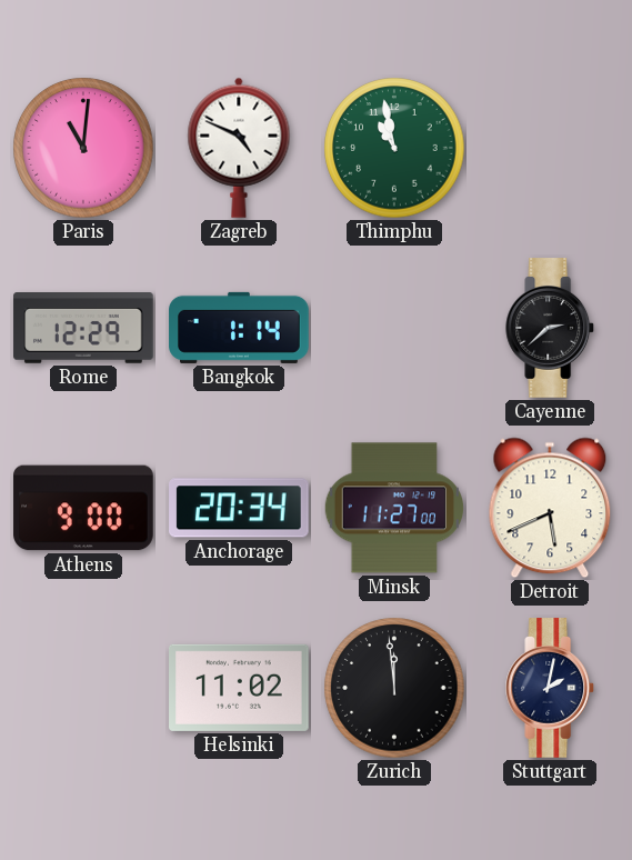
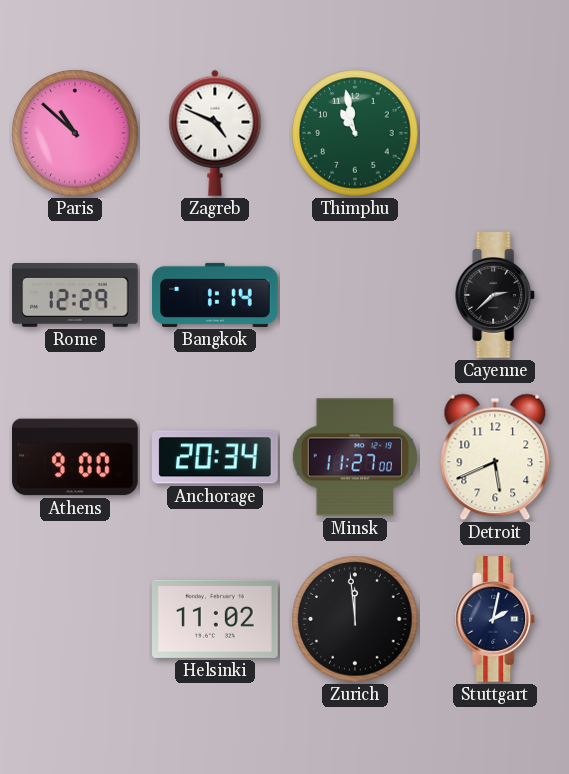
Paris: 11:01 -> 10:52
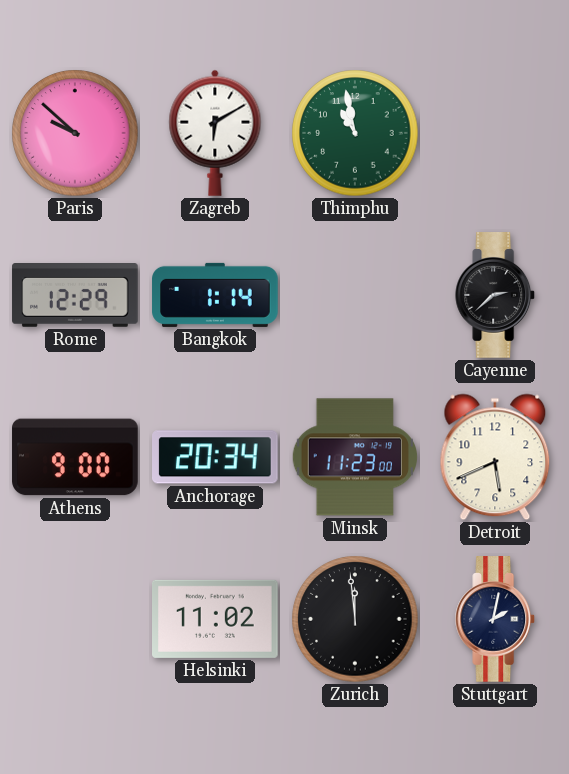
Paris: 10:52 -> 9:52
Zagreb: 4:49 -> 6:10
Minsk: 11:27 -> 11:23
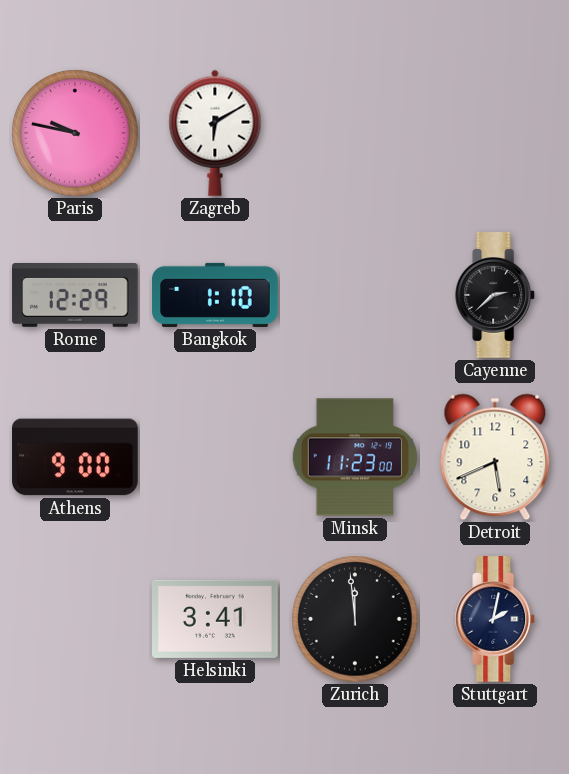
Paris: 9:52 -> 9:47
Thimphu: 10:58 -> none
Bangkok: 1:14 -> 1:10
Anchorage: 20:34 -> none
Helsinki: 11:02 -> 3:41
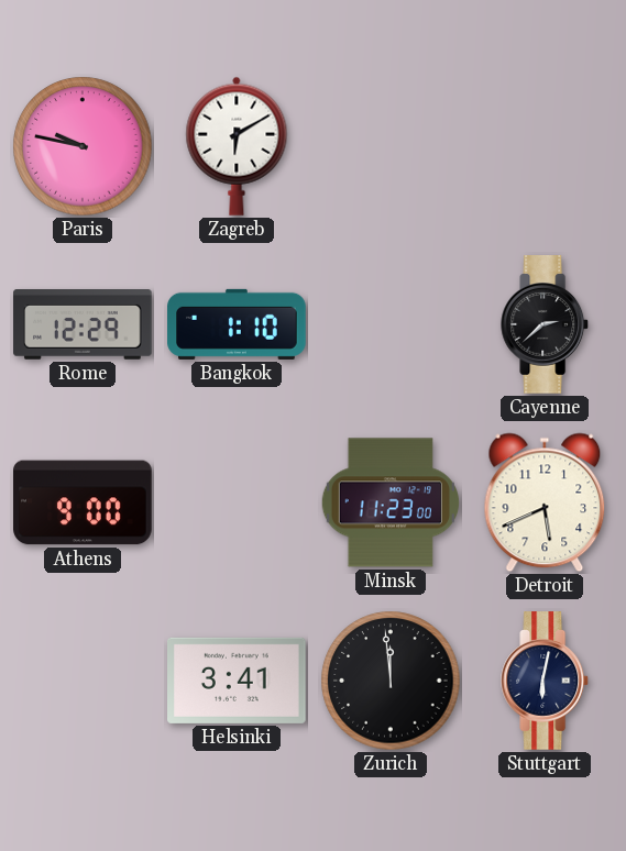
Stuttgart: 2:02 -> 6:02
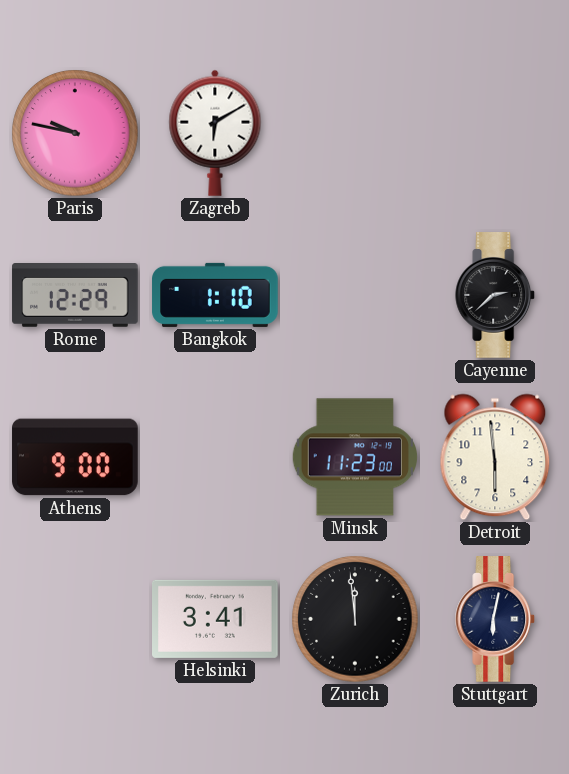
Detroit: 5:41 -> 5:59
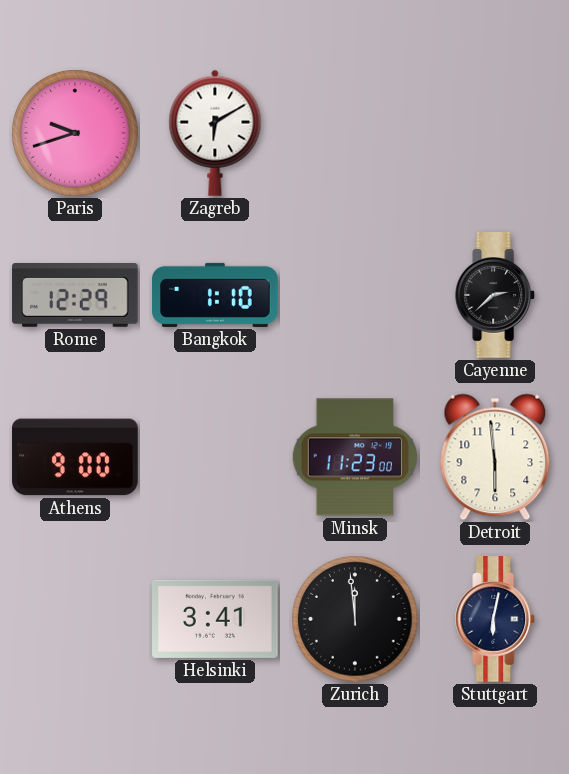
Paris: 9:47 -> 9:42
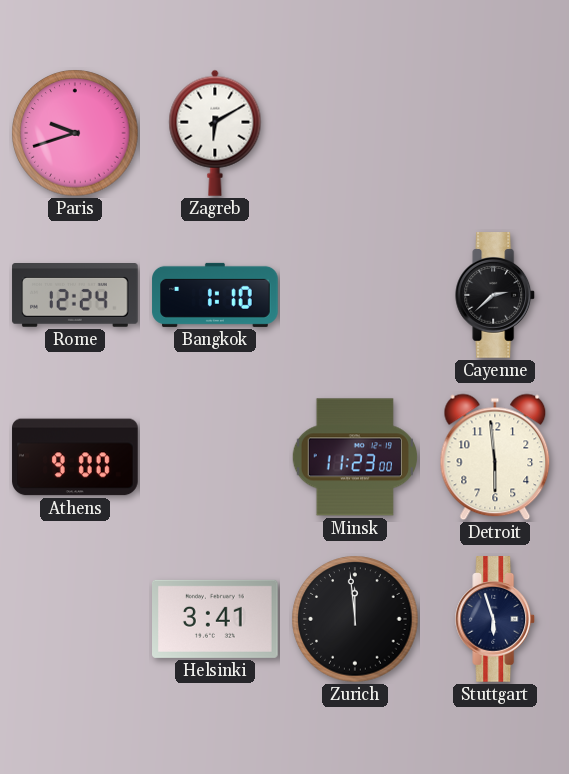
Rome: 12:29 -> 12:24
Stuttgart: 6:02 -> 5:57
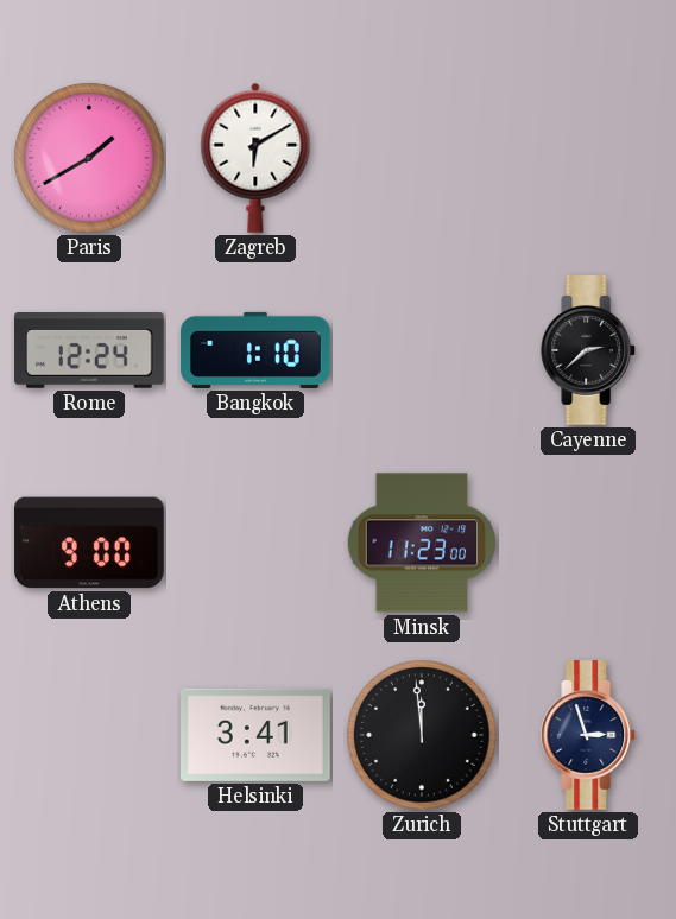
Paris: 9:42 -> 1:40
Detroit: 5:59 -> none
Stuttgart: 5:57 -> 2:57
